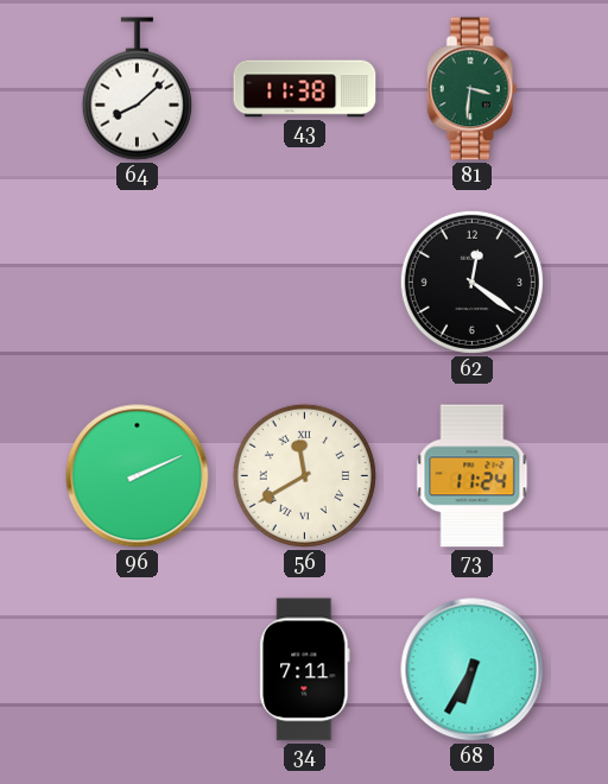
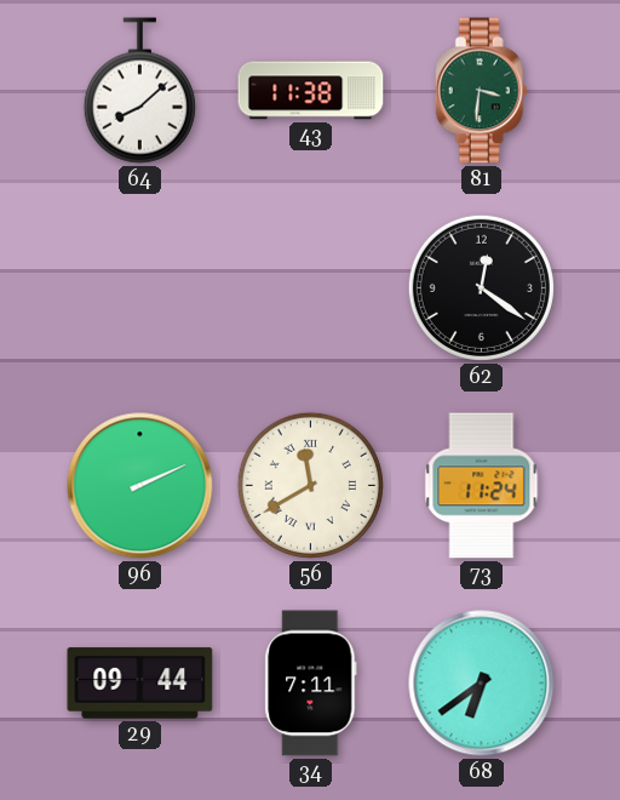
29: none -> 09:44
68: 6:35 -> 6:39
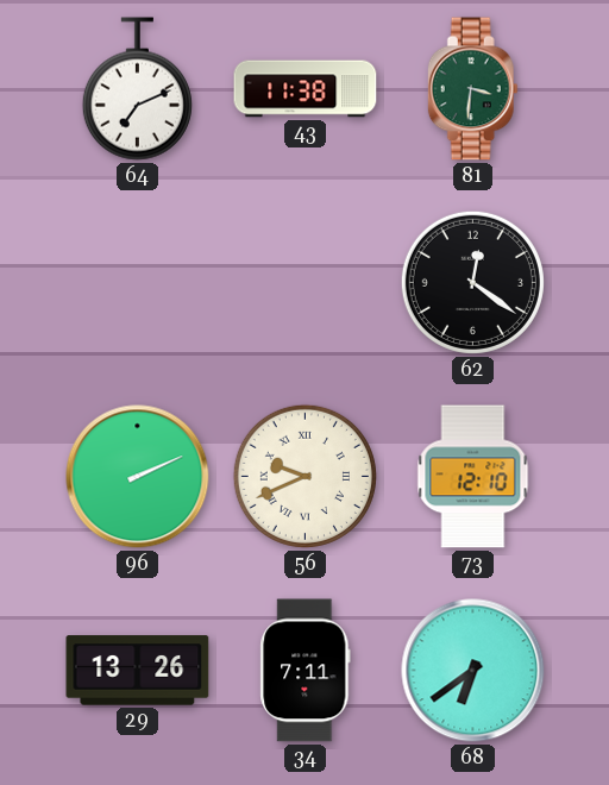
64: 8:08 -> 7:11
56: 11:40 -> 9:41
73: 11:24 -> 12:10
29: 09:44 -> 13:26
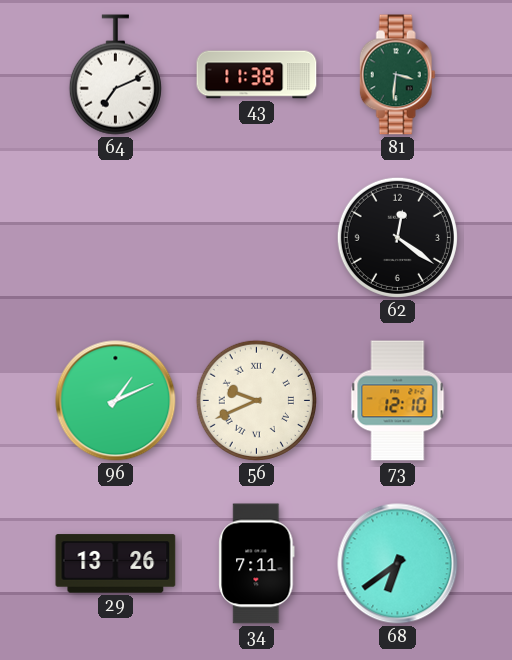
96: 2:11 -> 1:11
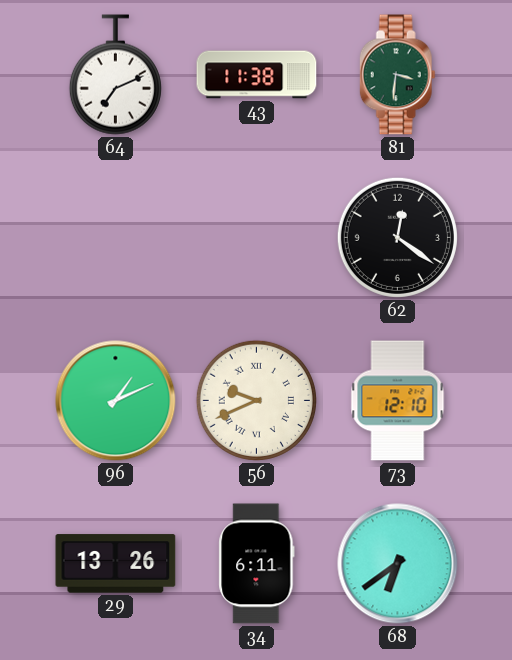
34: 7:11 -> 6:11
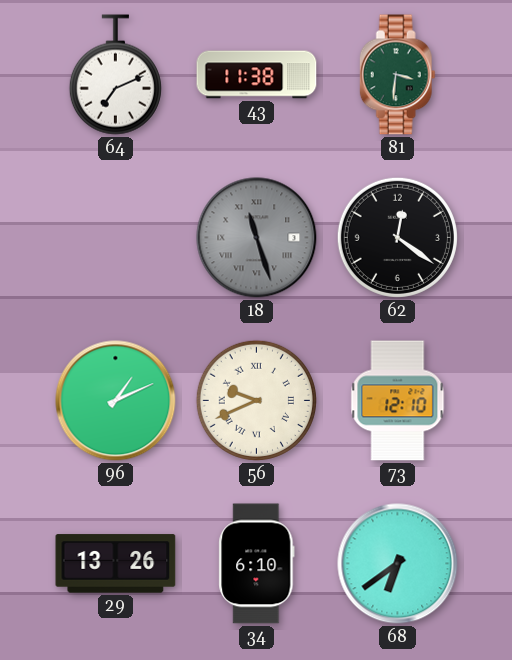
18: none -> 11:27
34: 6:11 -> 6:10
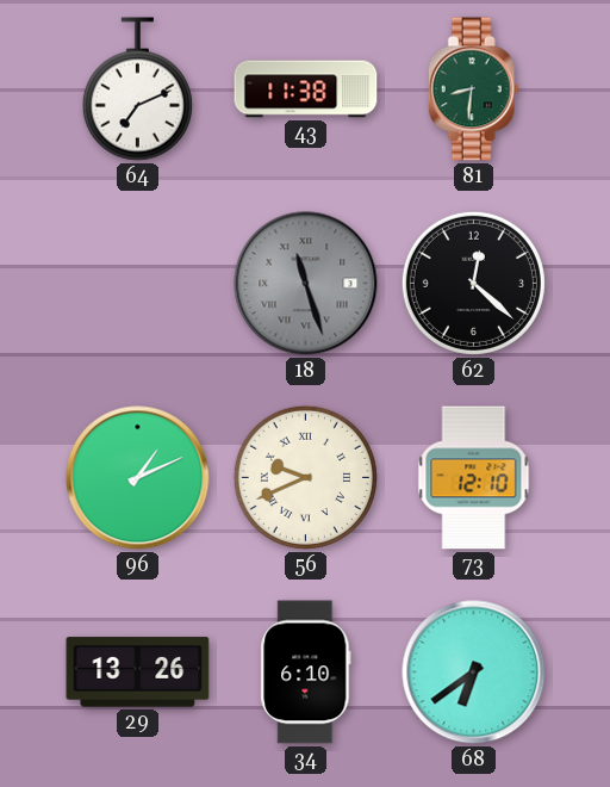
81: 3:31 -> 8:31
62: 12:21 -> 12:22
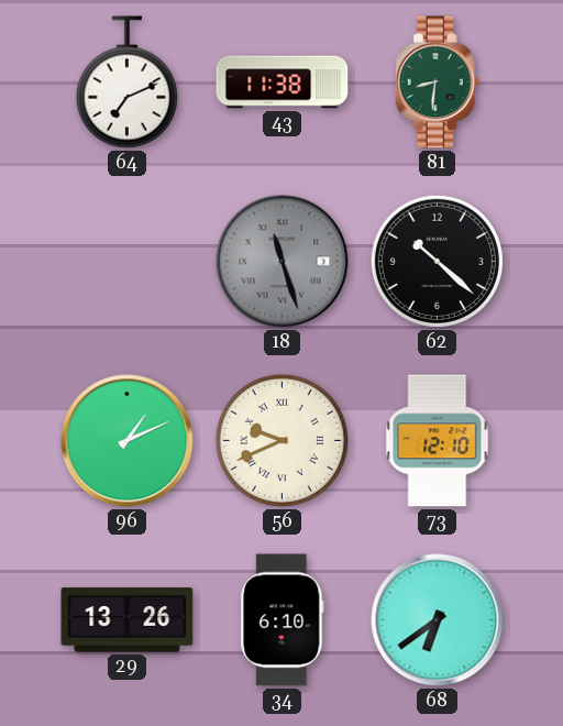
62: 12:22 -> 10:22
